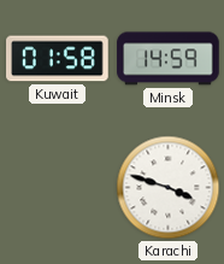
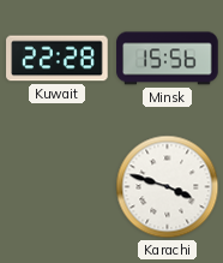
Kuwait: 01:58 -> 22:28
Minsk: 14:59 -> 15:56
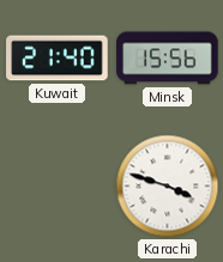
Kuwait: 22:28 -> 21:40
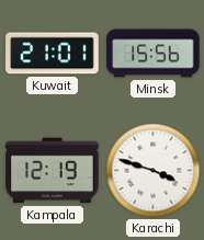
Kuwait: 21:40 -> 21:01
Kampala: none -> 12:19
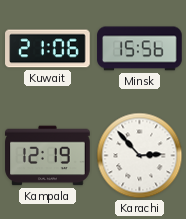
Kuwait: 21:01 -> 21:06
Karachi: 3:48 -> 2:53
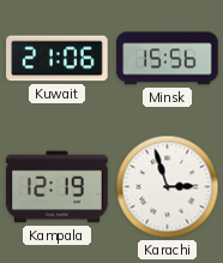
Karachi: 2:53 -> 2:57
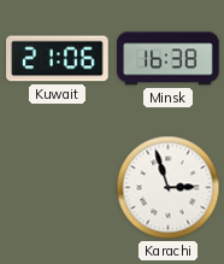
Minsk: 15:56 -> 16:38
Kampala: 12:19 -> none
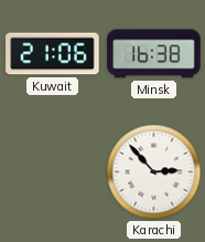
Karachi: 2:57 -> 2:53
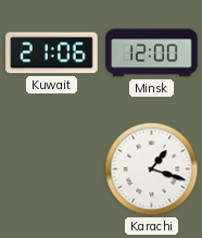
Minsk: 16:38 -> 12:00
Karachi: 2:53 -> 1:18
